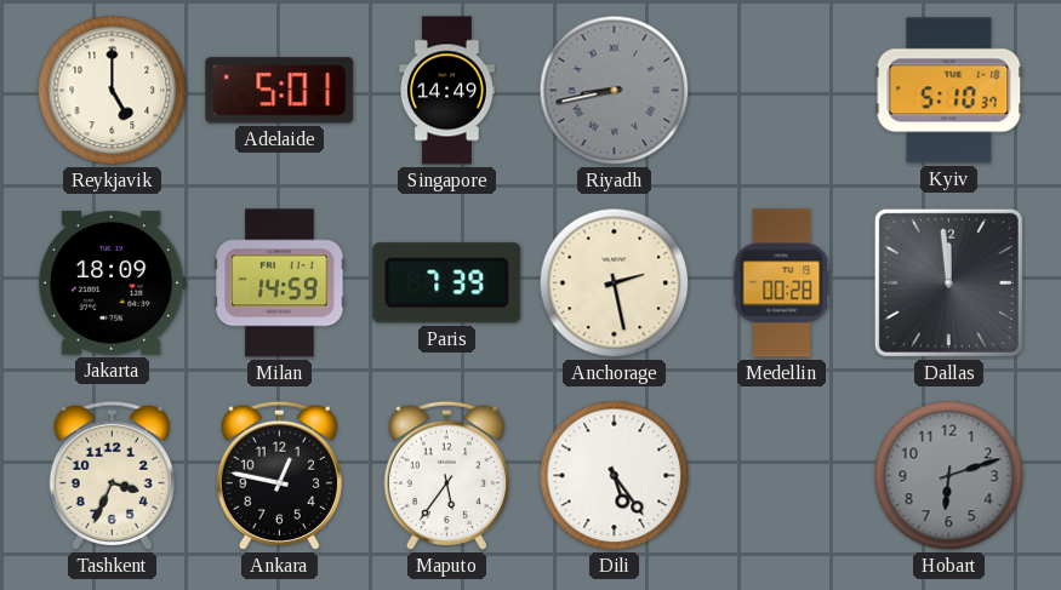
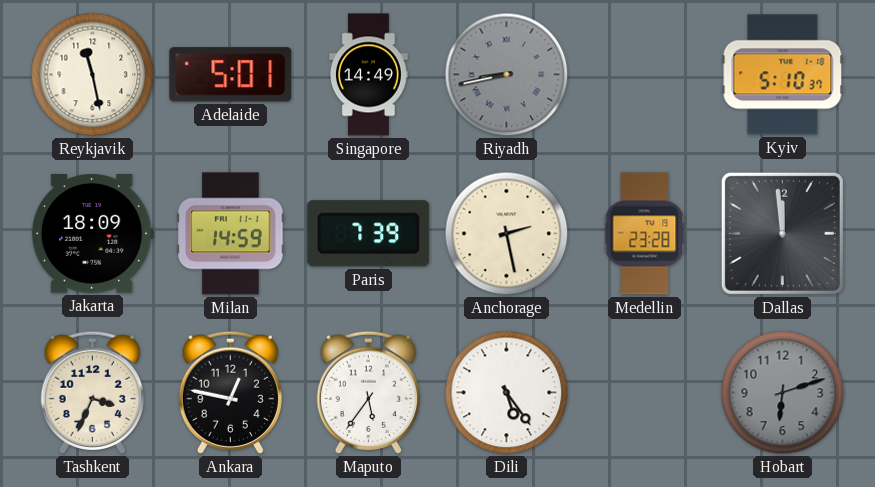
Reykjavik: 5:00 -> 11:28
Medellin: 00:28 -> 23:28
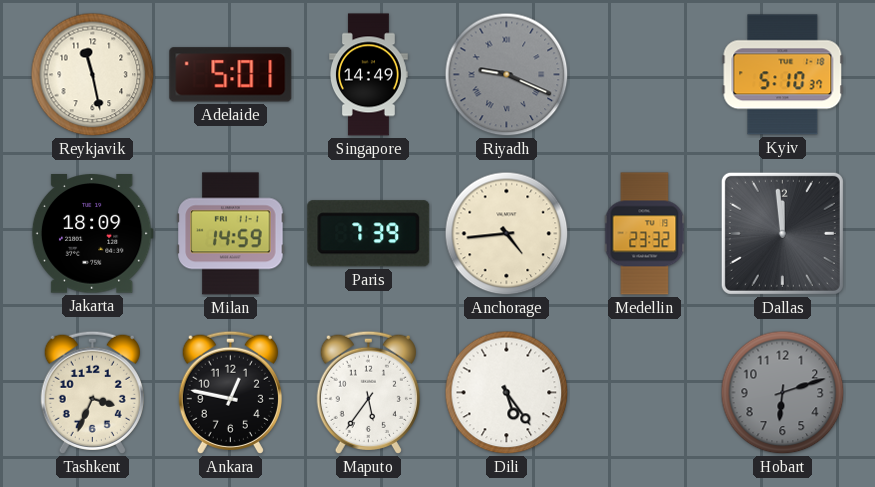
Riyadh: 8:43 -> 9:19
Anchorage: 2:28 -> 4:44
Medellin: 23:28 -> 23:32
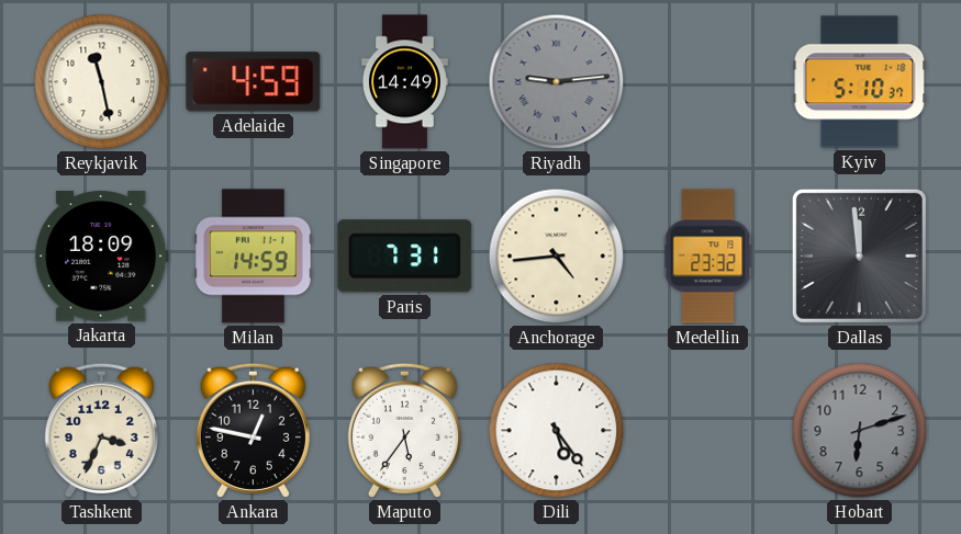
Adelaide: 5:01 -> 4:59
Riyadh: 9:19 -> 9:14
Paris: 7:39 -> 7:31
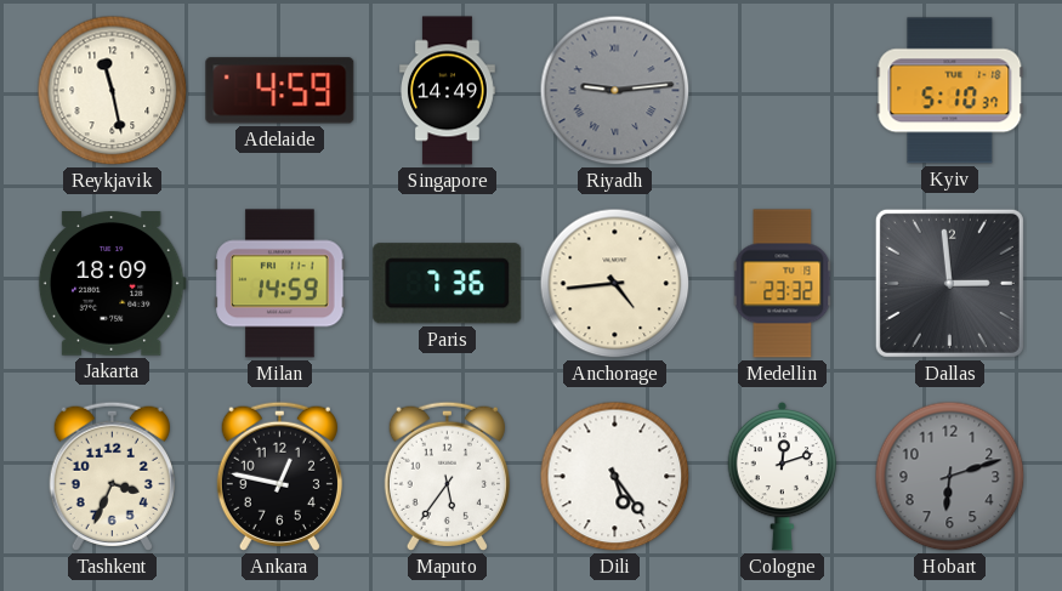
Paris: 7:31 -> 7:36
Dallas: 11:59 -> 2:59
Cologne: none -> 12:12
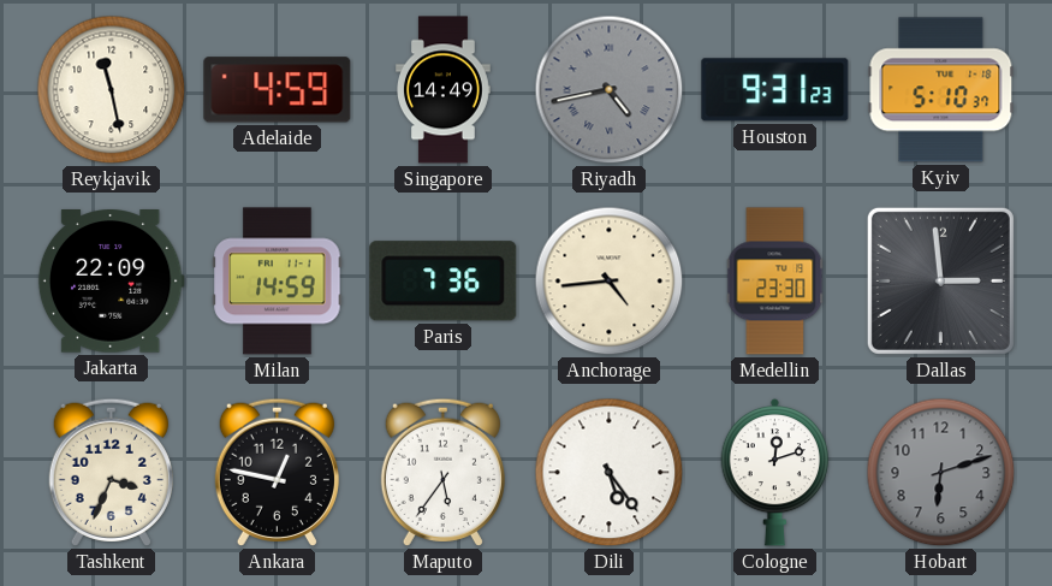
Riyadh: 9:14 -> 4:43
Houston: none -> 9:31
Jakarta: 18:09 -> 22:09
Medellin: 23:32 -> 23:30
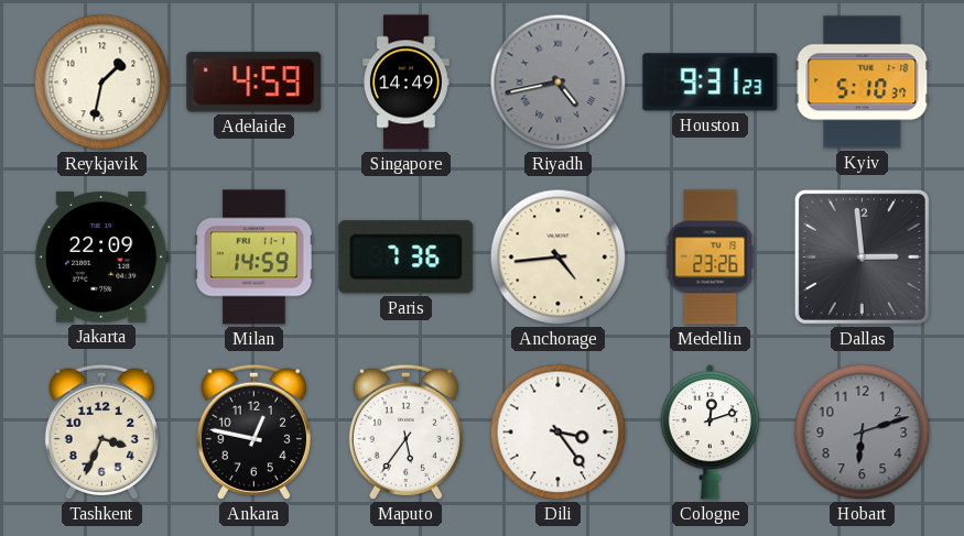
Reykjavik: 11:28 -> 1:32
Medellin: 23:30 -> 23:26
Dili: 5:24 -> 3:24
